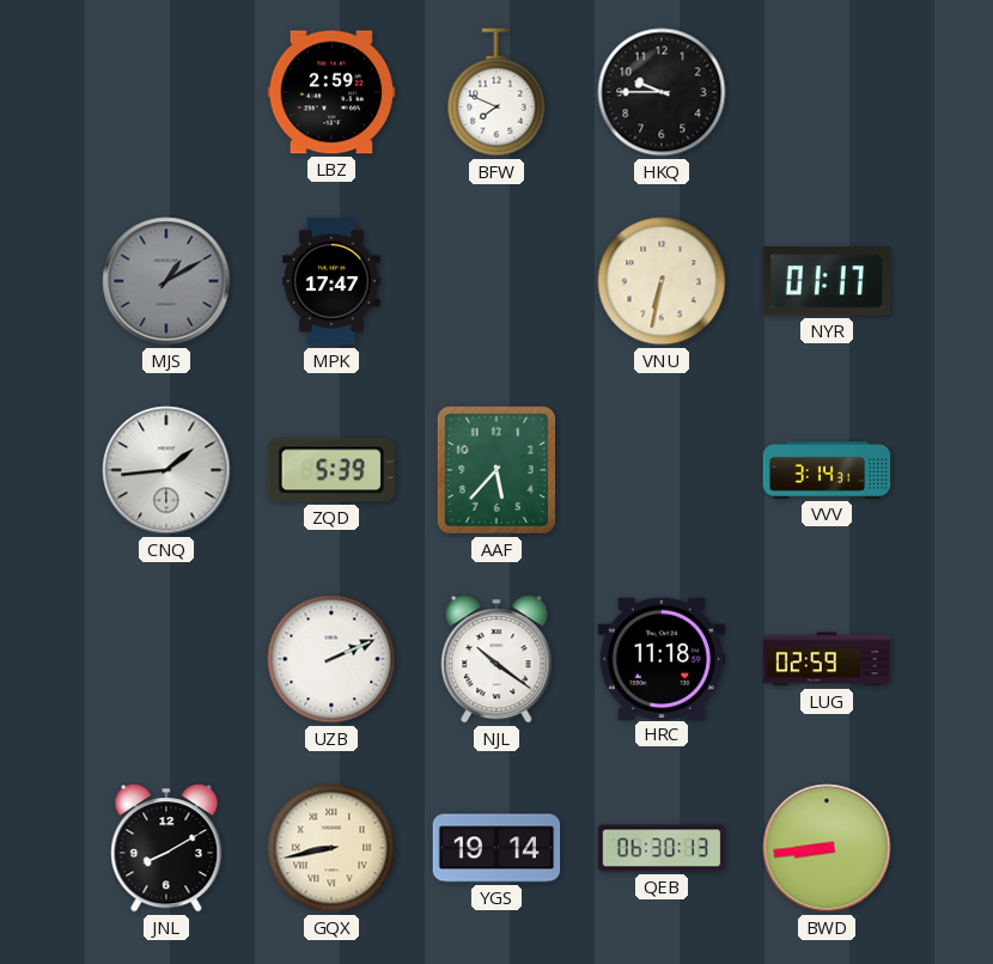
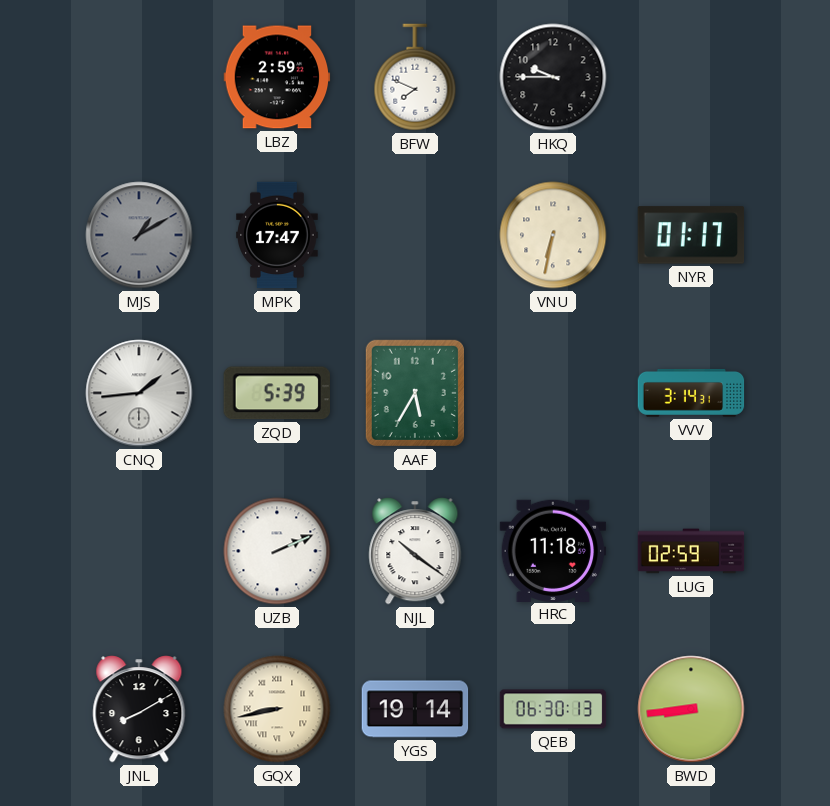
AAF: 5:37 -> 5:35
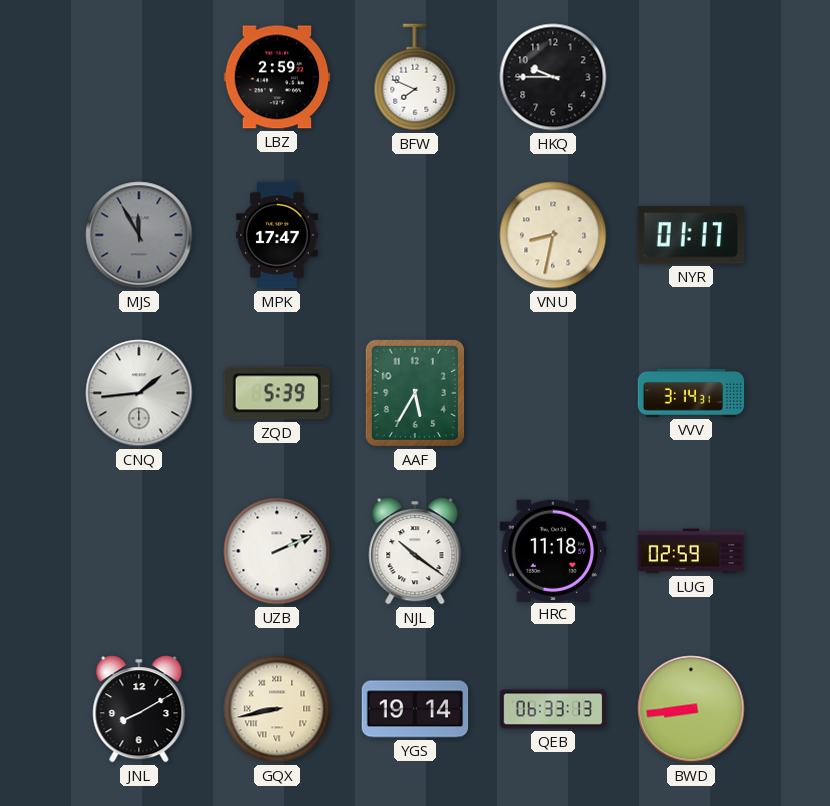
MJS: 1:10 -> 11:55
VNU: 6:32 -> 8:32
QEB: 06:30 -> 06:33
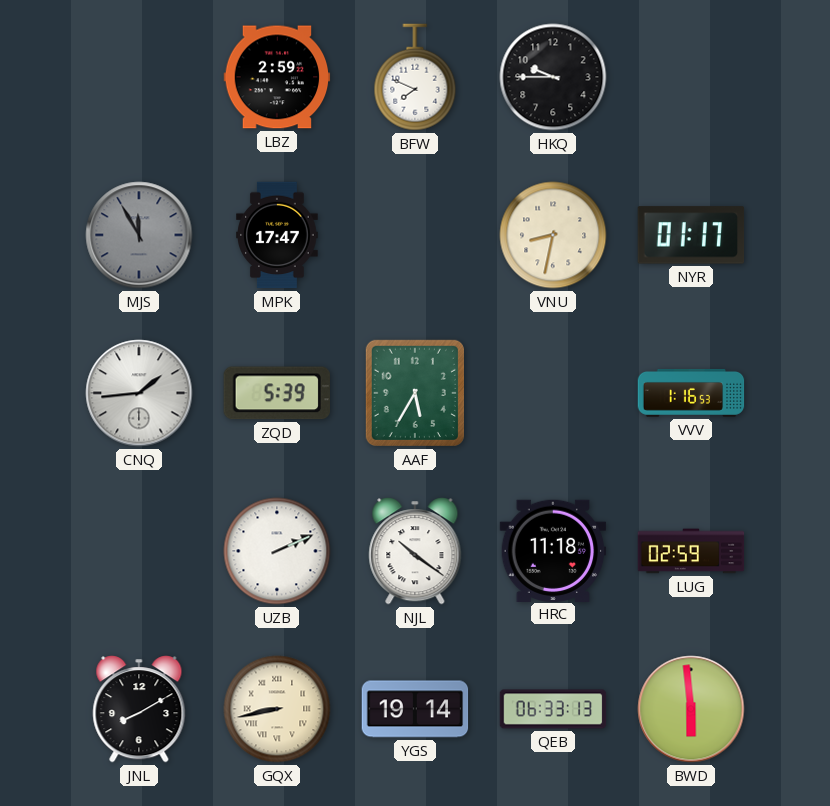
VVV: 3:14 -> 1:16
BWD: 8:44 -> 5:59
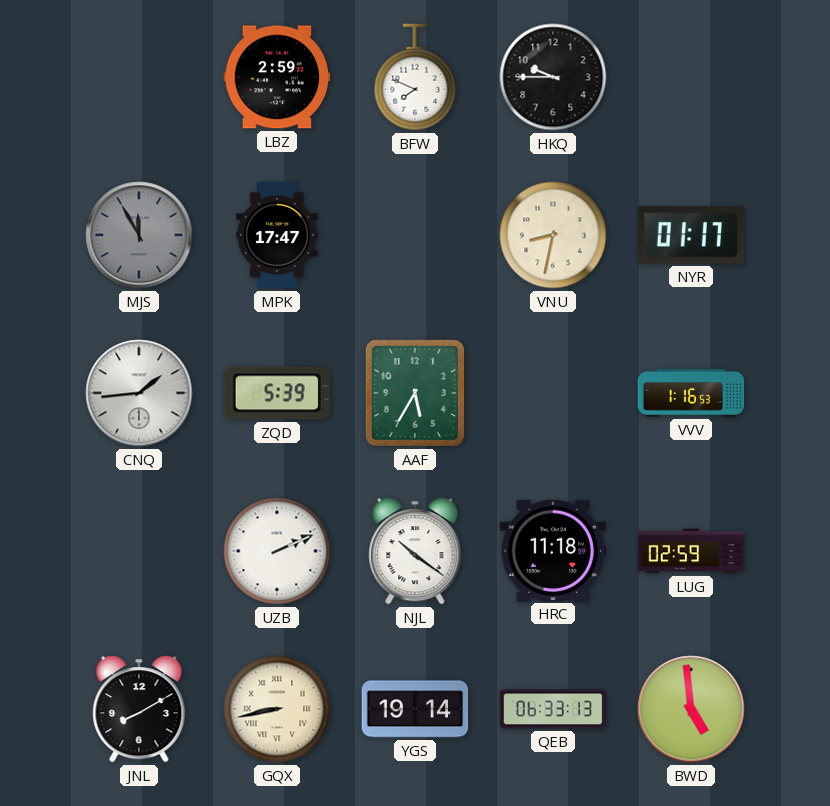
BWD: 5:59 -> 4:59
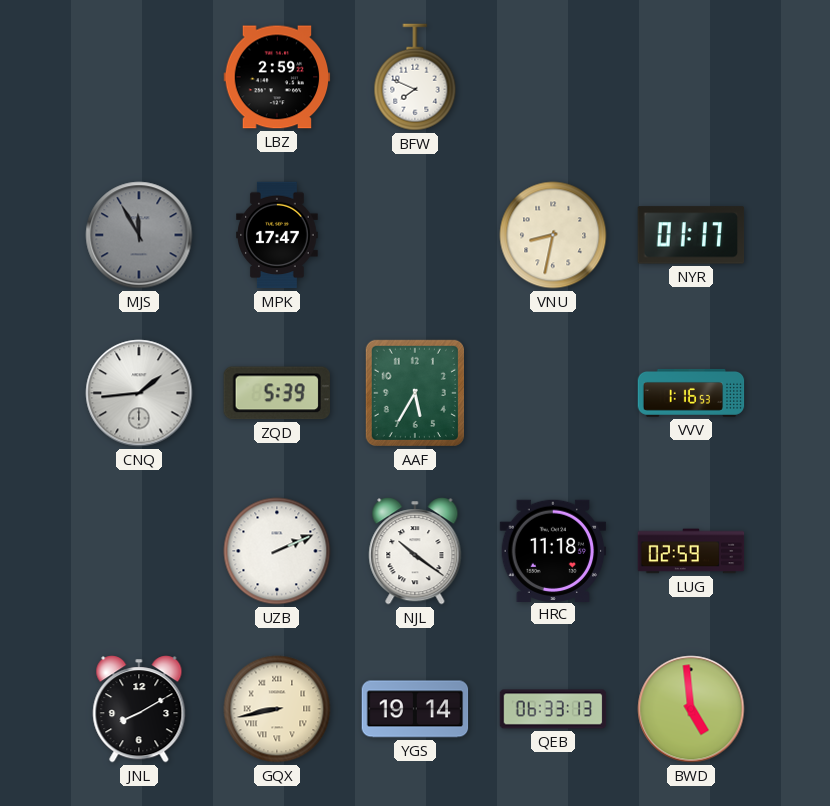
HKQ: 9:45 -> none
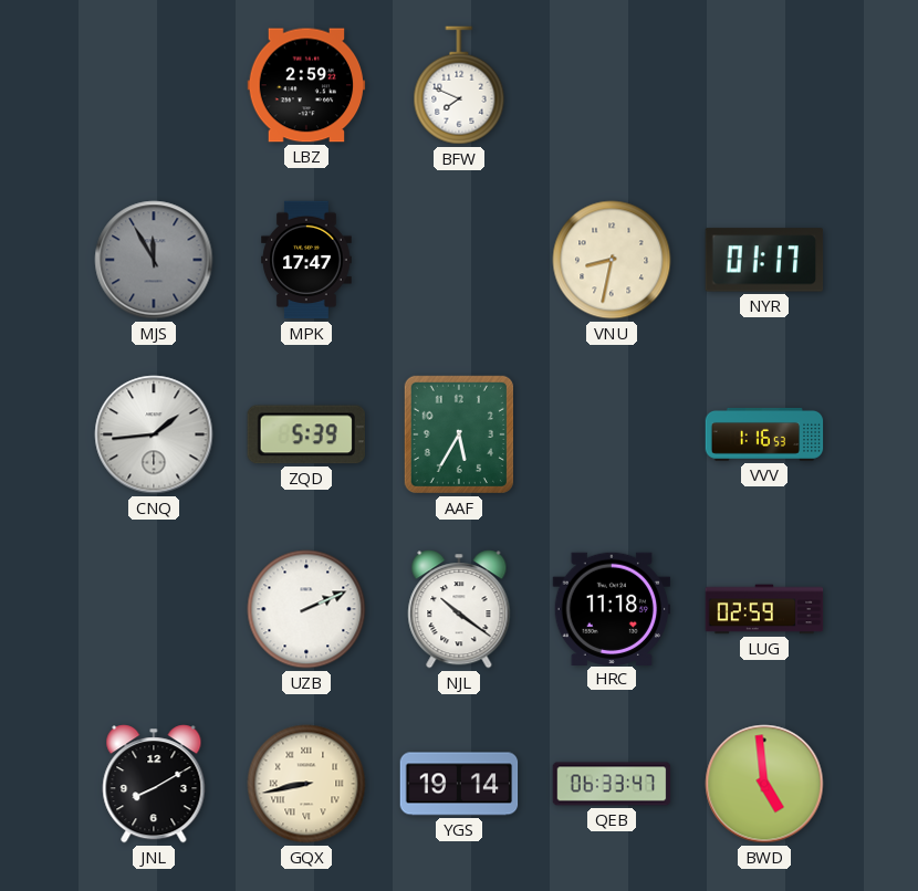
QEB: 06:33:13 -> 06:33:47
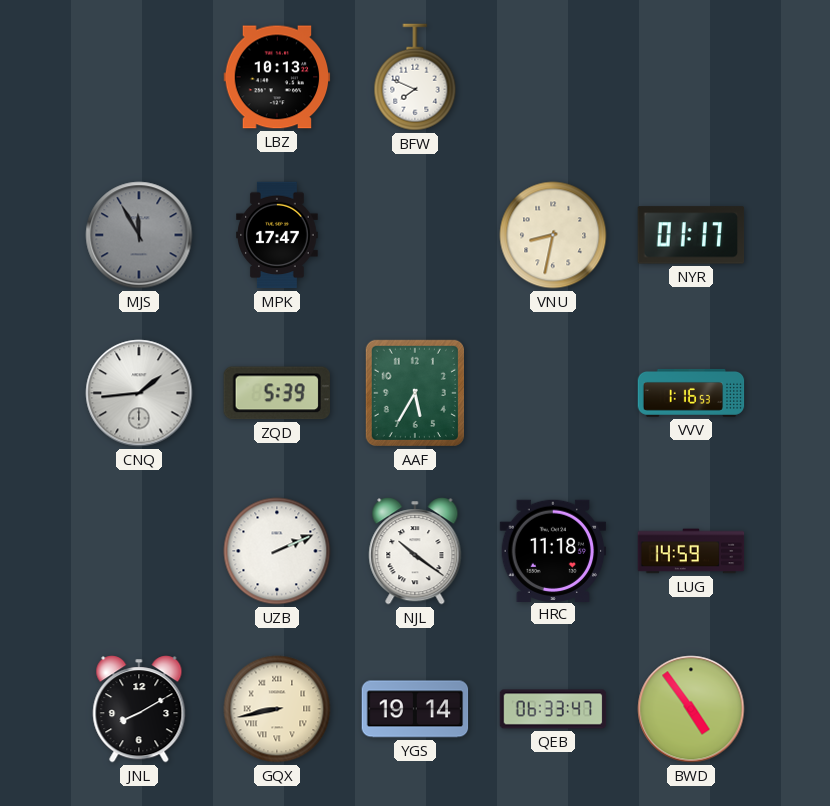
LBZ: 2:59 -> 10:13
LUG: 02:59 -> 14:59
BWD: 4:59 -> 4:54
